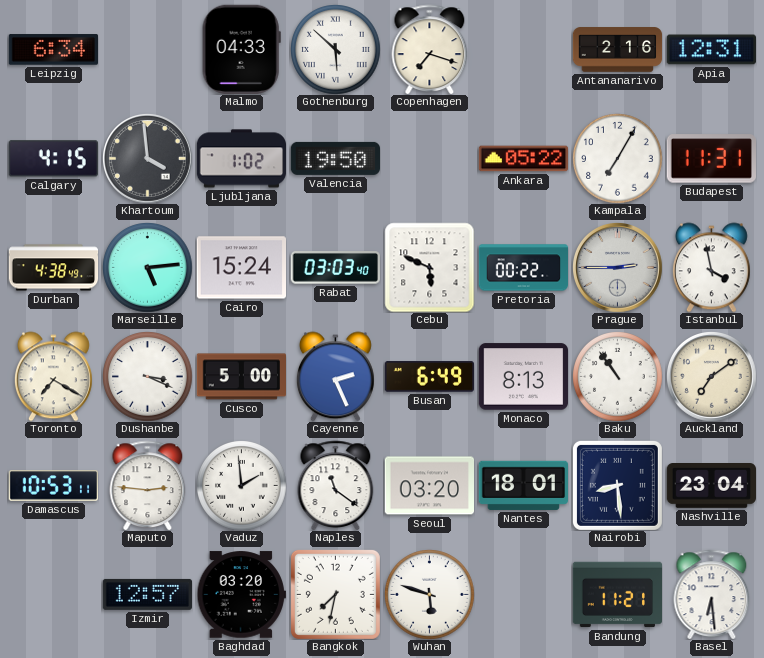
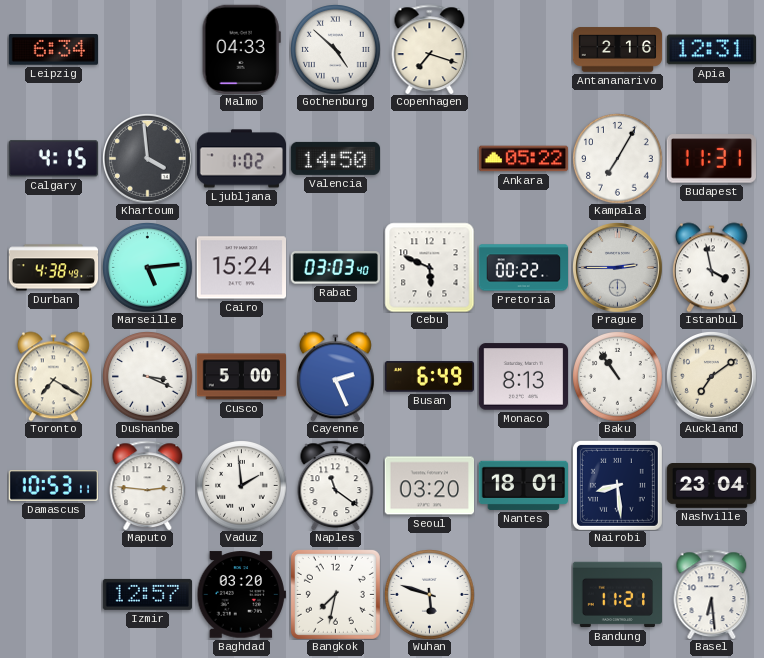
Gothenburg: 5:52 -> 4:52
Valencia: 19:50 -> 14:50
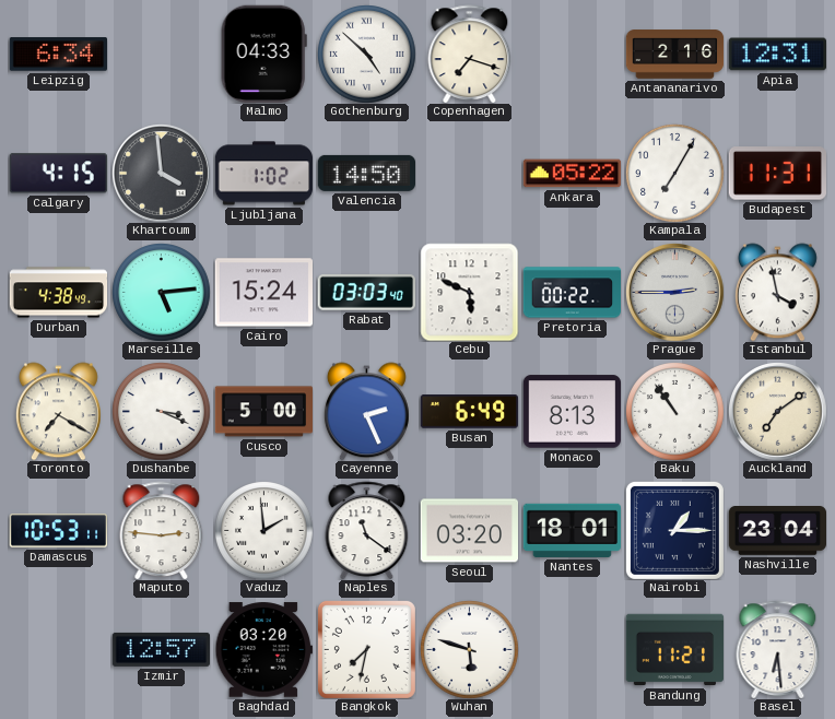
Nairobi: 8:29 -> 1:15
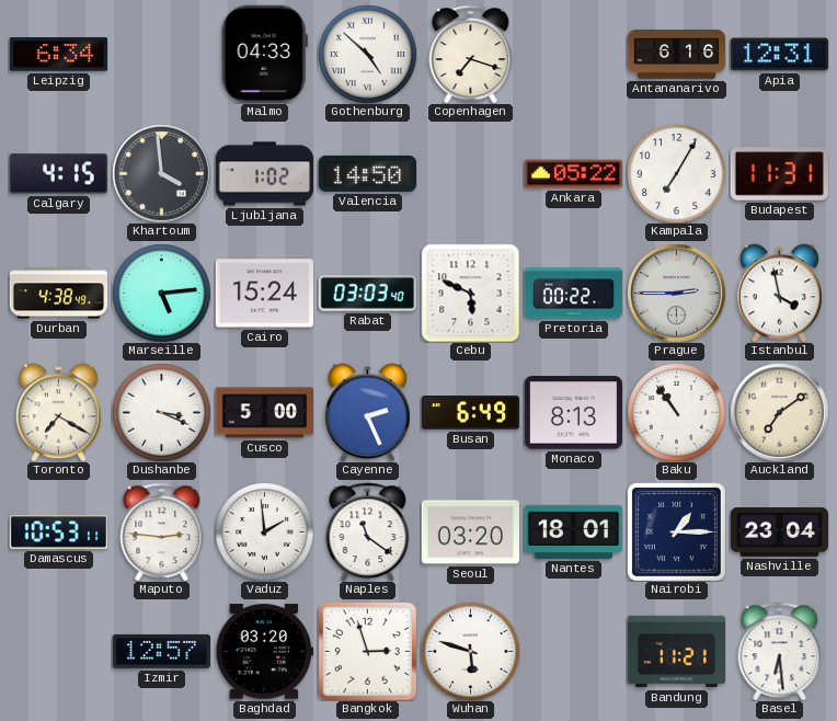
Antananarivo: 2:16 -> 6:16
Bangkok: 7:32 -> 2:57
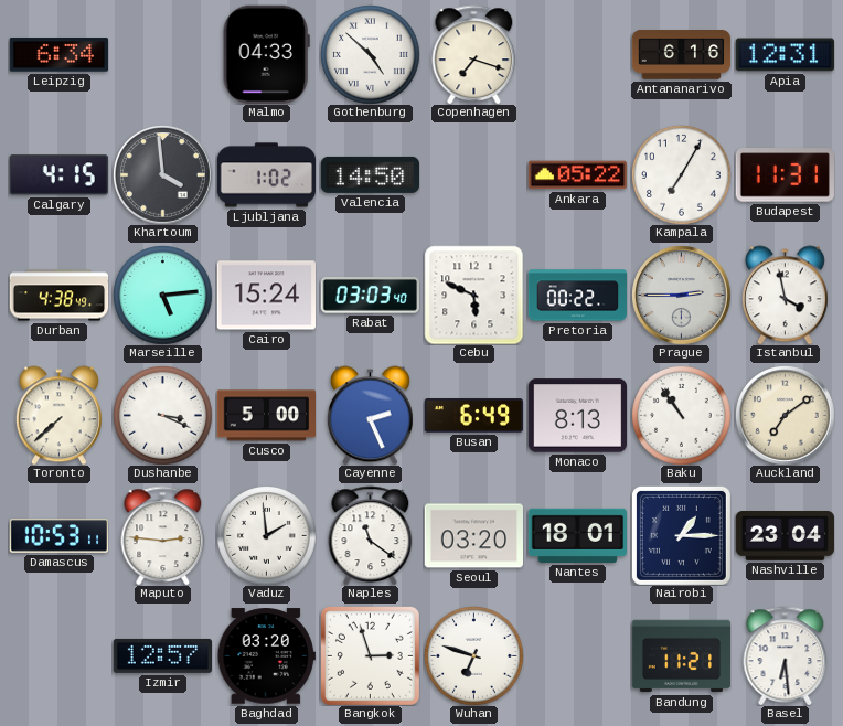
Toronto: 7:20 -> 7:38
Wuhan: 5:48 -> 6:48
